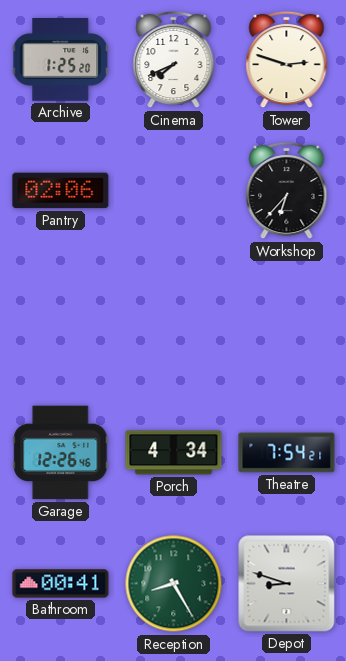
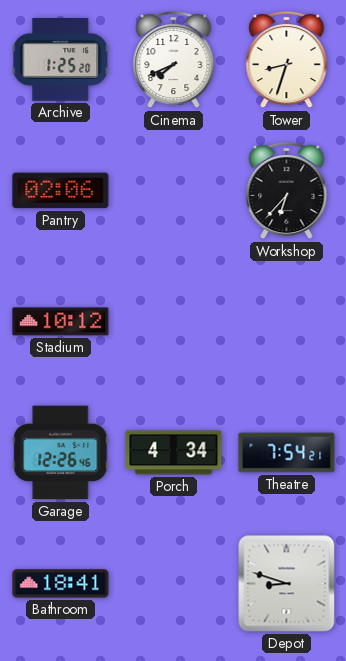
Tower: 2:48 -> 8:33
Stadium: none -> 10:12
Bathroom: 00:41 -> 18:41
Reception: 8:25 -> none
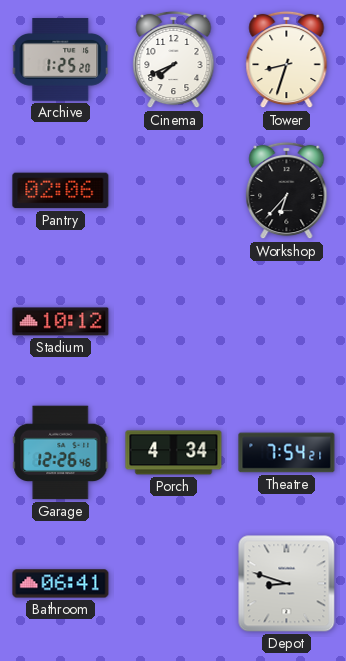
Bathroom: 18:41 -> 06:41
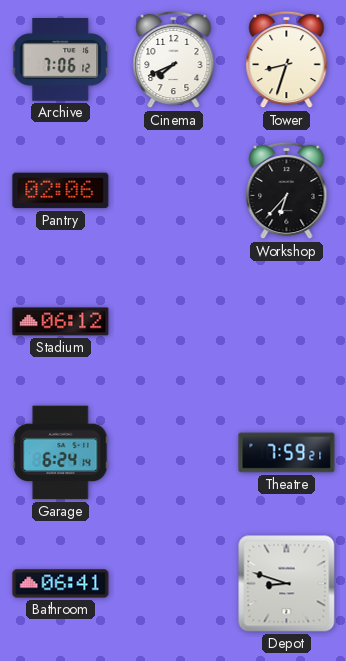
Archive: 1:25 -> 7:06
Stadium: 10:12 -> 06:12
Garage: 12:26 -> 6:24
Porch: 4:34 -> none
Theatre: 7:54 -> 7:59
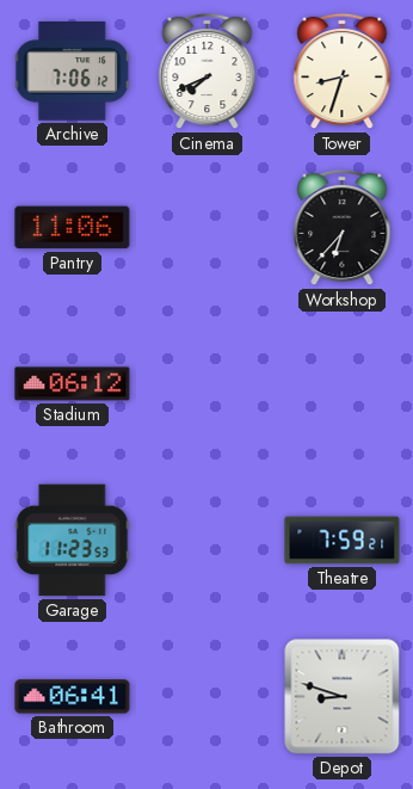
Pantry: 02:06 -> 11:06
Garage: 6:24 -> 11:23
